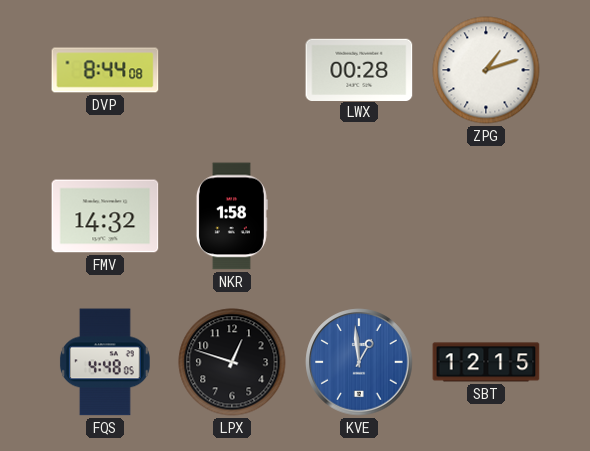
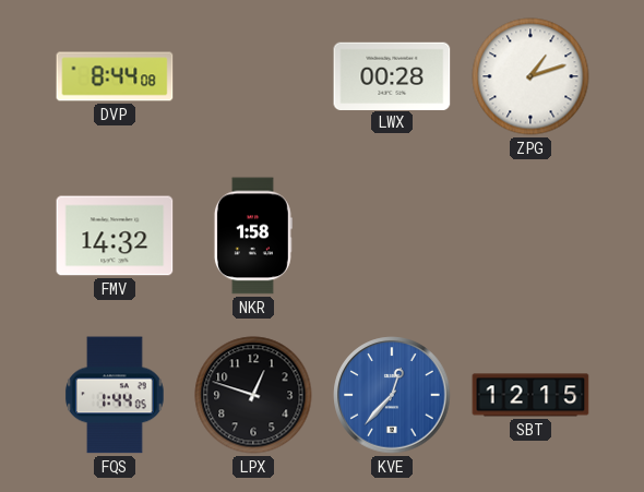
FQS: 4:48 -> 1:44
KVE: 12:59 -> 12:37
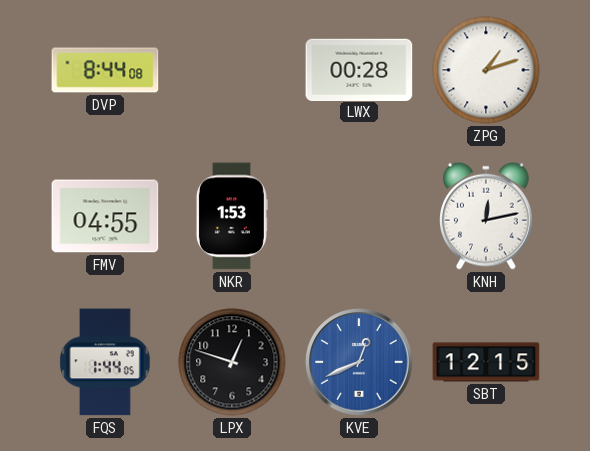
FMV: 14:32 -> 04:55
NKR: 1:58 -> 1:53
KNH: none -> 12:13
KVE: 12:37 -> 12:41
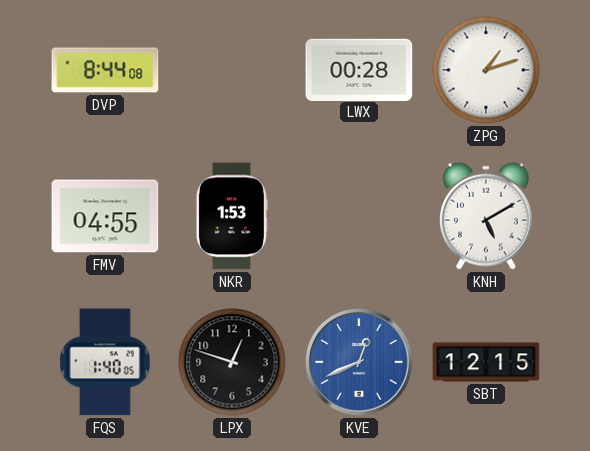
KNH: 12:13 -> 5:10
FQS: 1:44 -> 1:40
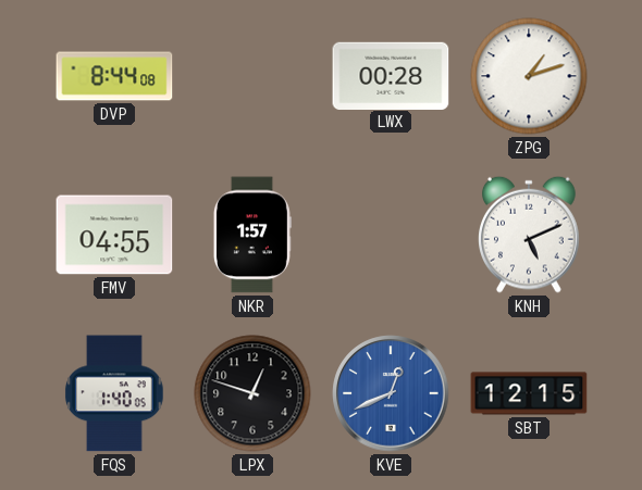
NKR: 1:53 -> 1:57
KNH: 5:10 -> 5:11
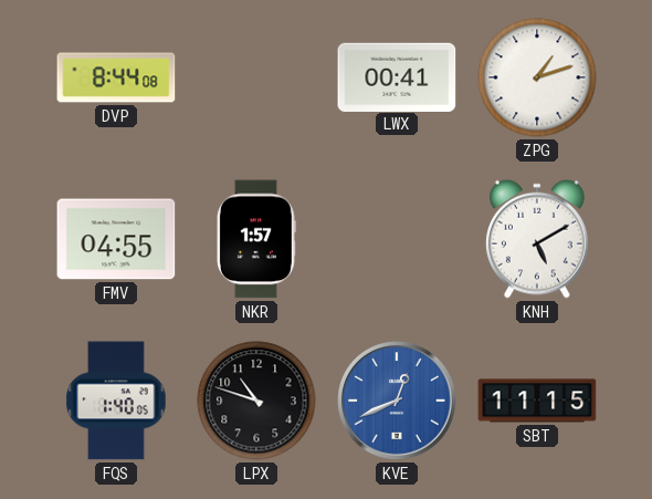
LWX: 00:28 -> 00:41
KNH: 5:11 -> 5:10
LPX: 12:48 -> 10:48
SBT: 12:15 -> 11:15
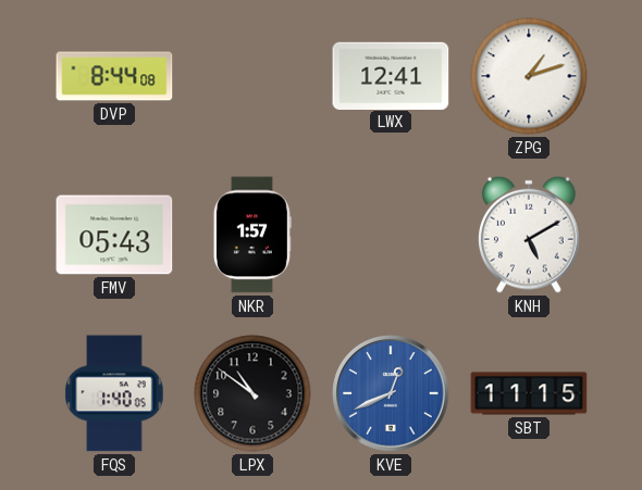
LWX: 00:41 -> 12:41
FMV: 04:55 -> 05:43
LPX: 10:48 -> 10:51
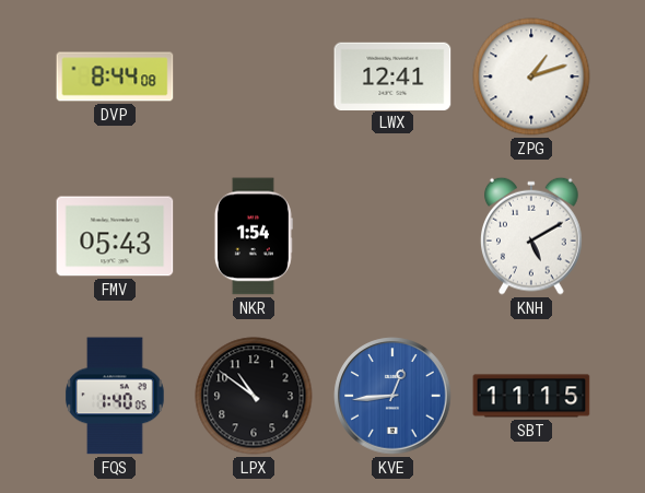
NKR: 1:57 -> 1:54
KVE: 12:41 -> 12:44
